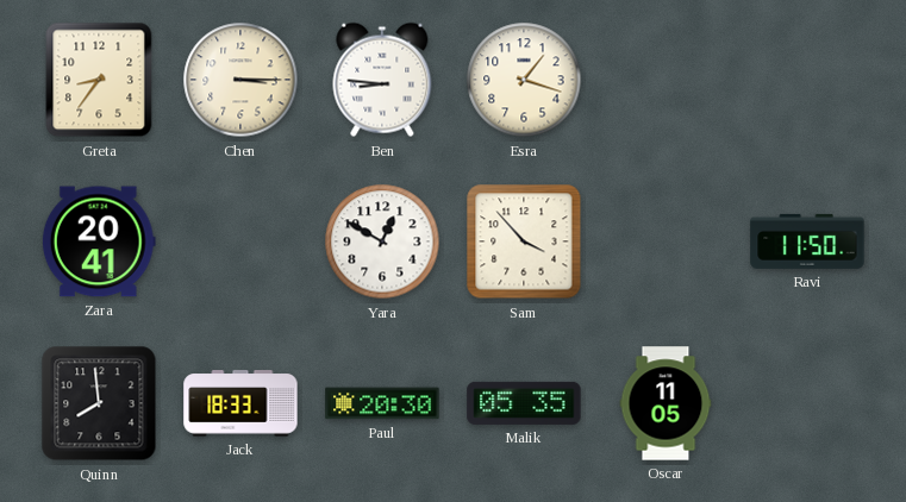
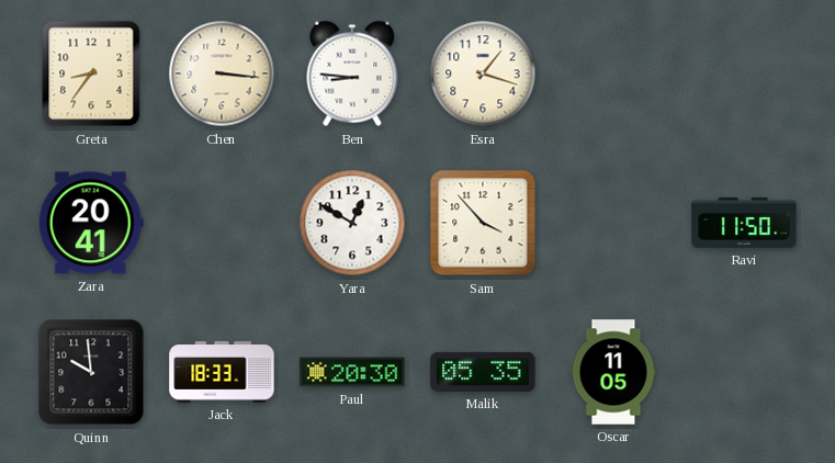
Chen: 3:15 -> 3:16
Quinn: 7:59 -> 9:59
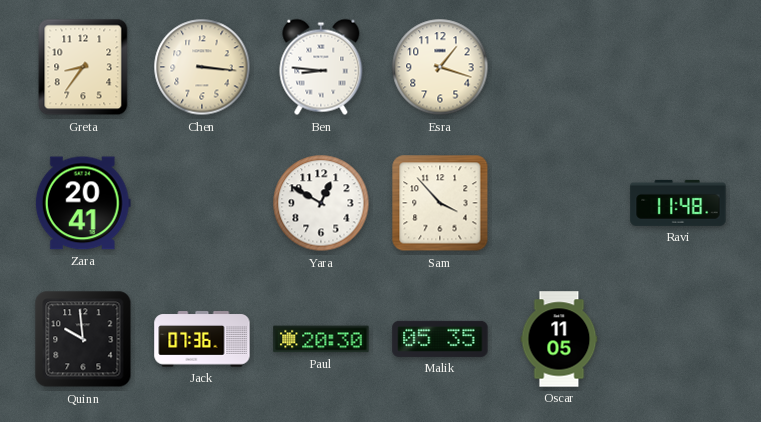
Ravi: 11:50 -> 11:48
Jack: 18:33 -> 07:36
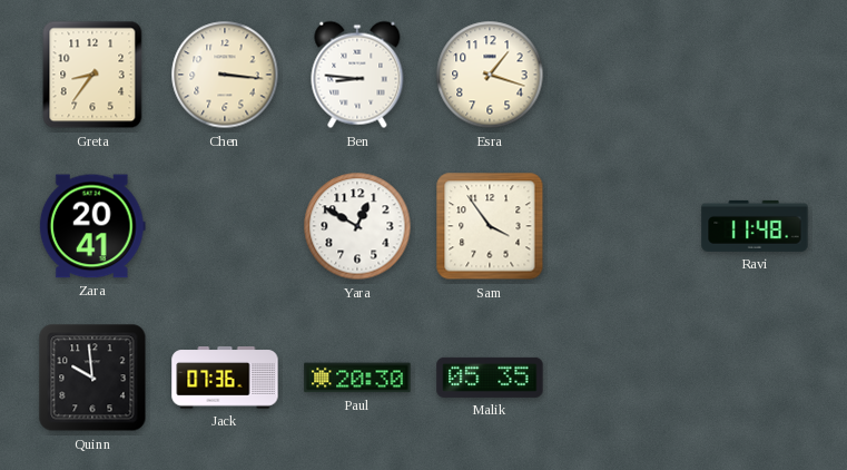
Sam: 3:53 -> 3:54
Oscar: 11:05 -> none
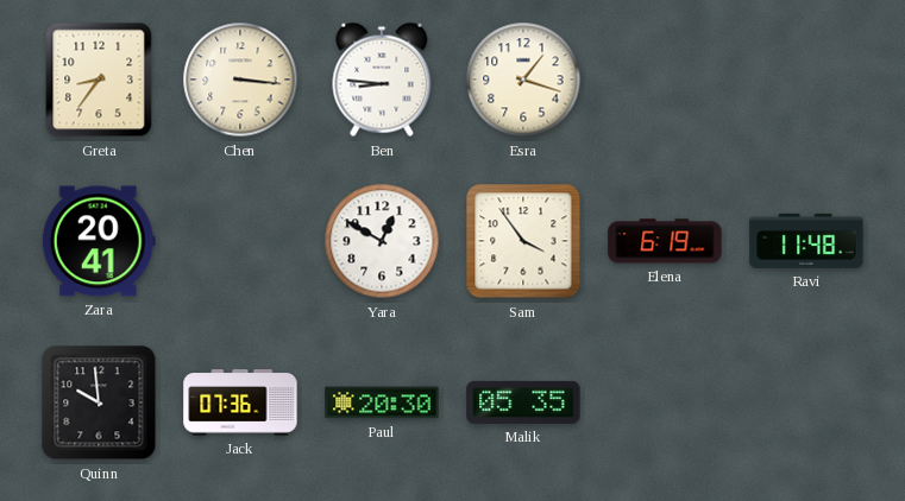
Elena: none -> 6:19
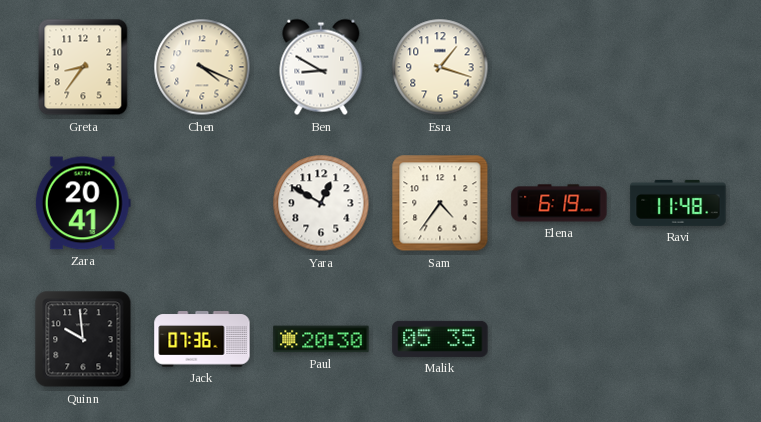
Chen: 3:16 -> 4:19
Ben: 8:46 -> 8:50
Sam: 3:54 -> 4:36
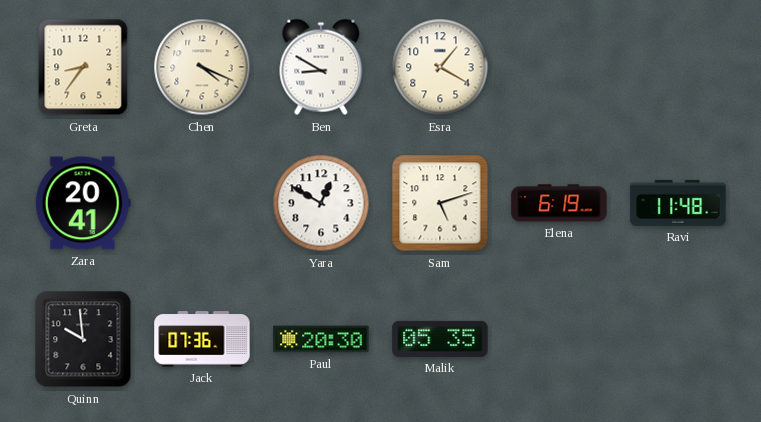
Esra: 1:18 -> 1:20
Sam: 4:36 -> 5:12
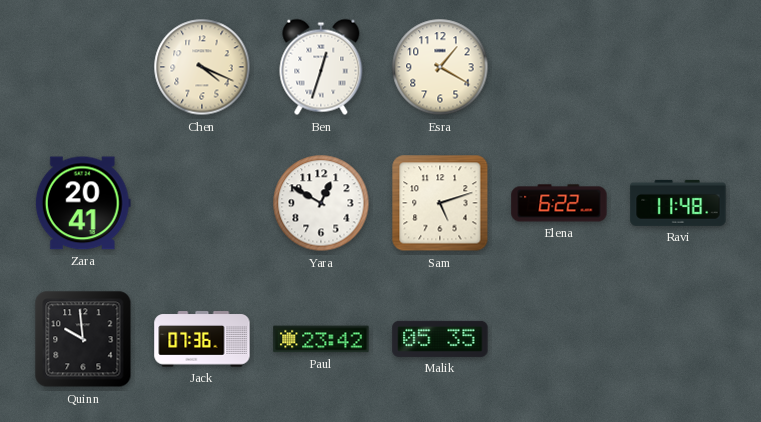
Greta: 8:36 -> none
Ben: 8:50 -> 12:33
Elena: 6:19 -> 6:22
Paul: 20:30 -> 23:42
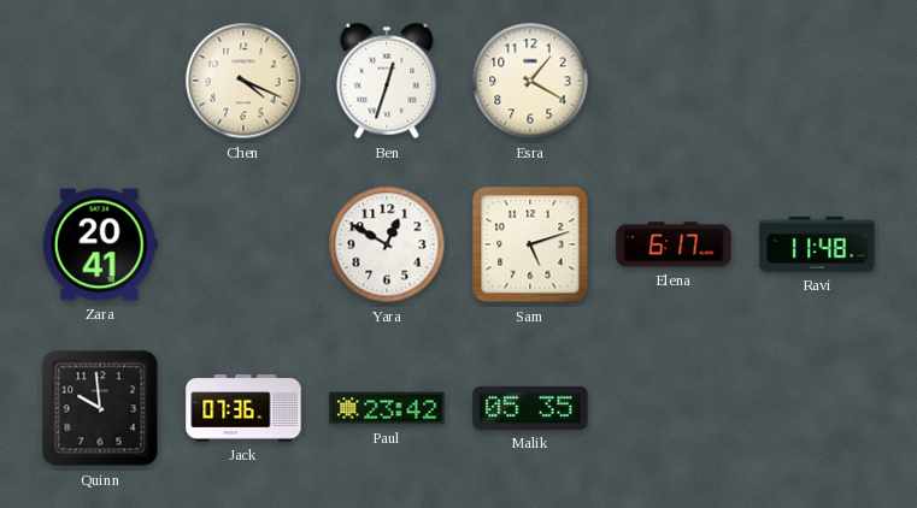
Elena: 6:22 -> 6:17
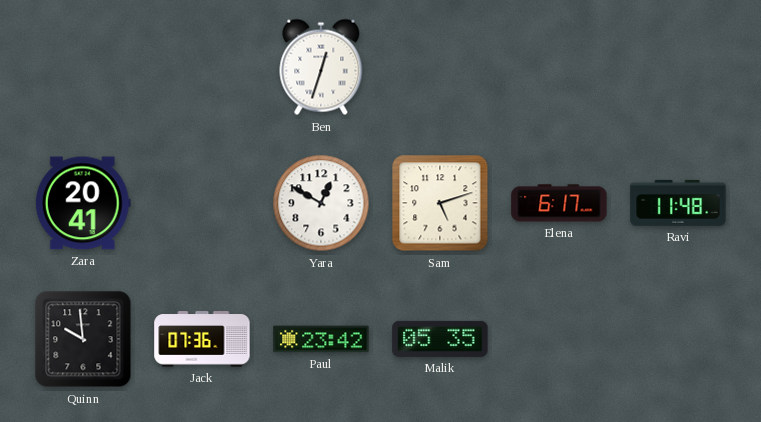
Chen: 4:19 -> none
Esra: 1:20 -> none
